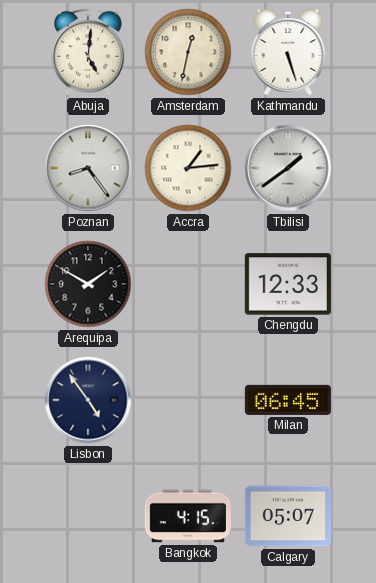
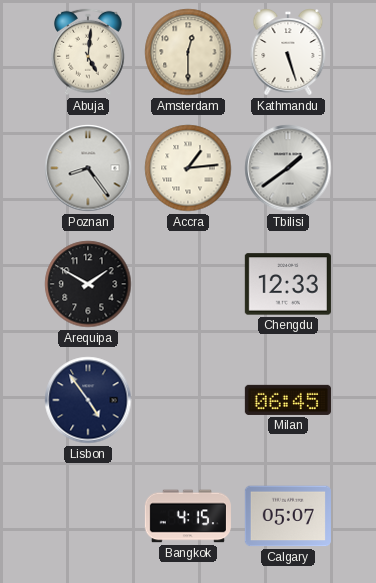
Amsterdam: 12:32 -> 12:30
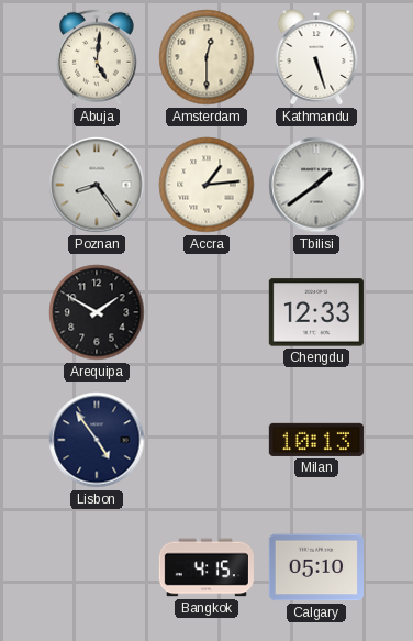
Milan: 06:45 -> 10:13
Calgary: 05:07 -> 05:10
